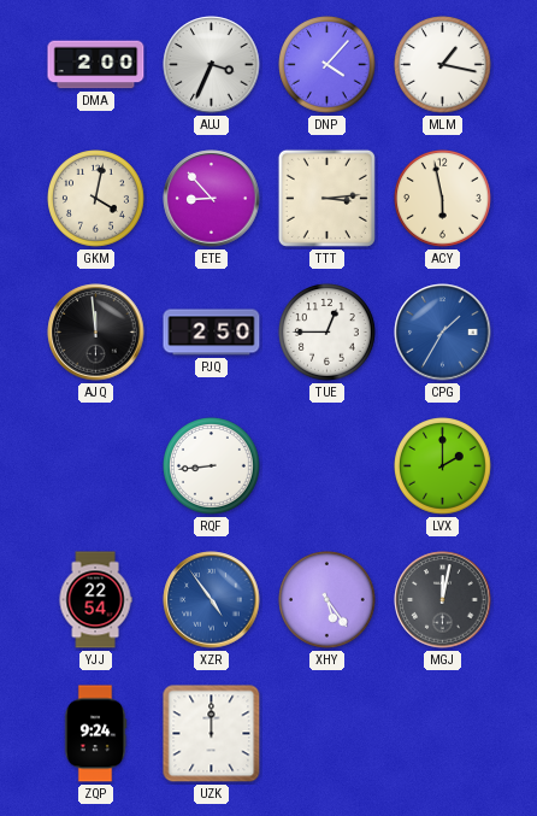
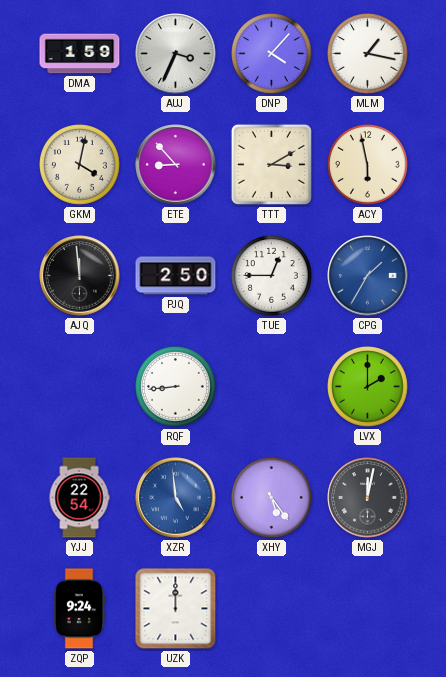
DMA: 2:00 -> 1:59
TTT: 3:14 -> 3:10
XZR: 4:54 -> 4:59
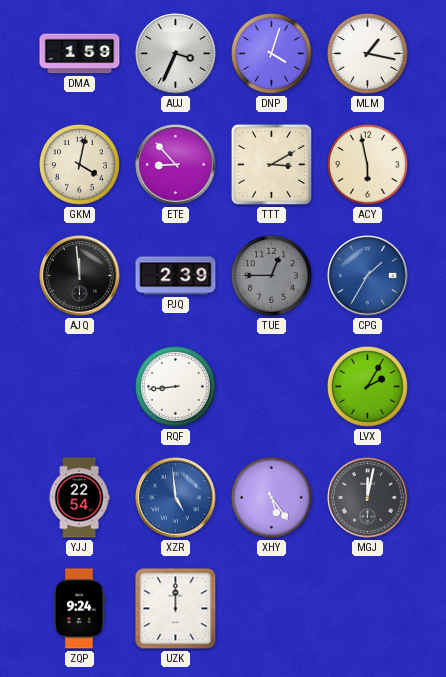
DNP: 4:07 -> 4:03
PJQ: 2:50 -> 2:39
TUE dial: white -> grey
LVX: 2:00 -> 2:05
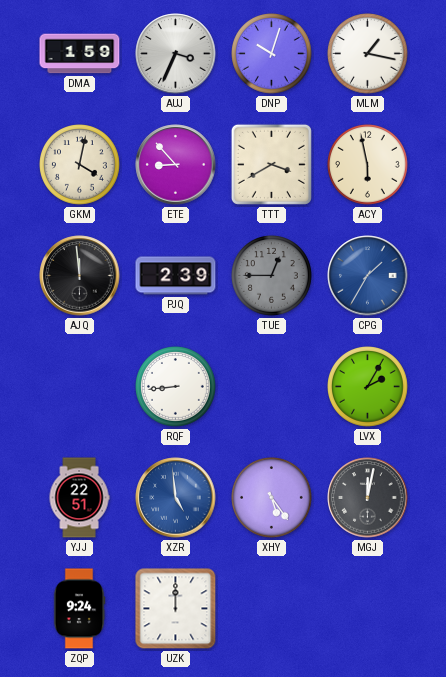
DNP: 4:03 -> 10:03
TTT: 3:10 -> 3:40
YJJ: 22:54 -> 22:51
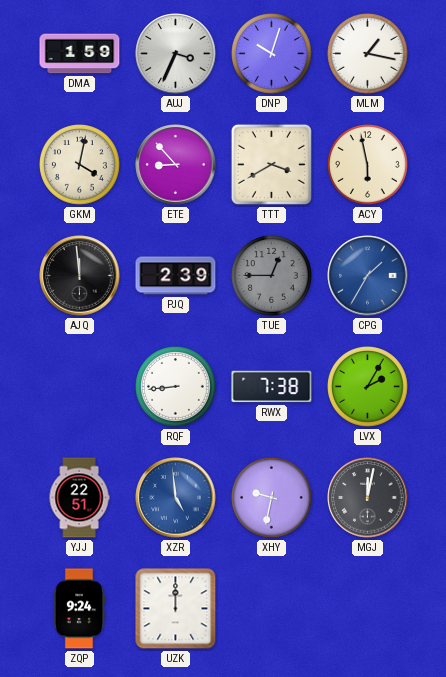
RWX: none -> 7:38
XHY: 5:24 -> 9:32
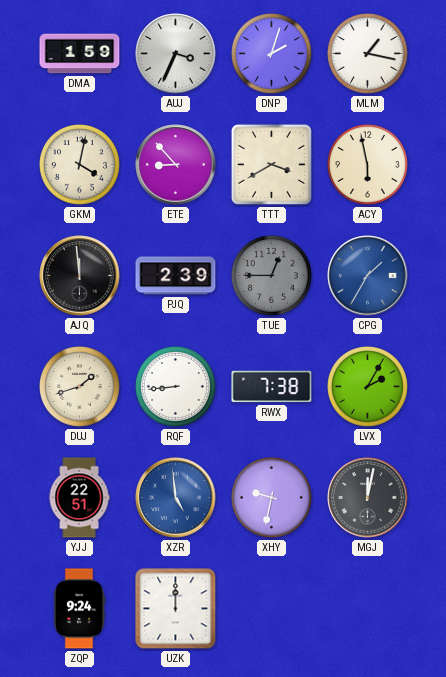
DNP: 10:03 -> 2:03
DUJ: none -> 1:42
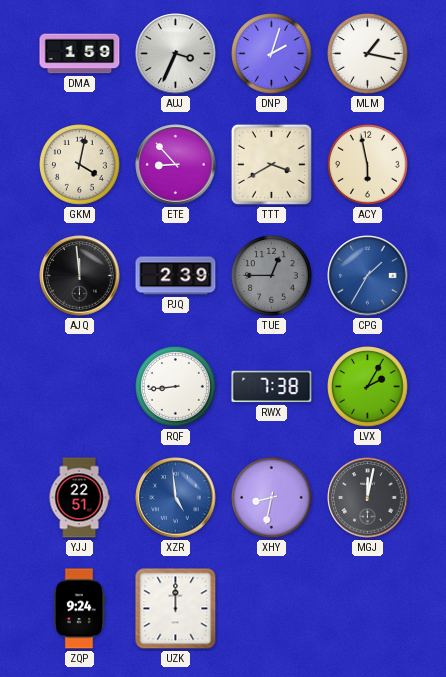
DUJ: 1:42 -> none
XHY: 9:32 -> 8:32
